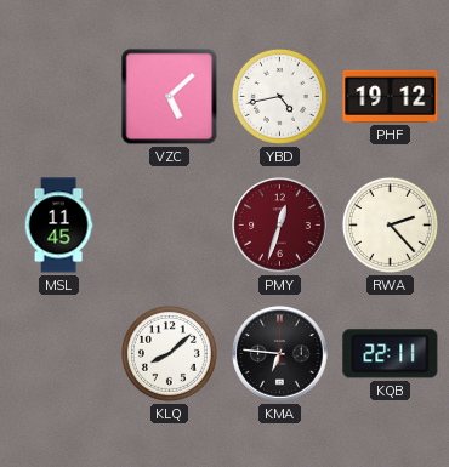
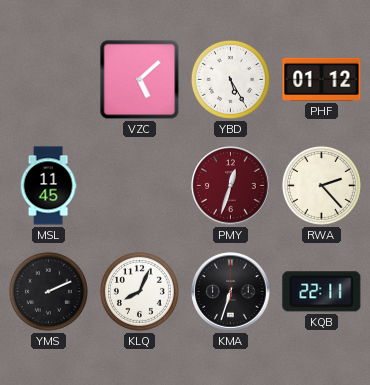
YBD: 4:43 -> 5:25
PHF: 19:12 -> 01:12
YMS: none -> 2:11
KLQ: 8:08 -> 8:04
KMA: 6:46 -> 6:33
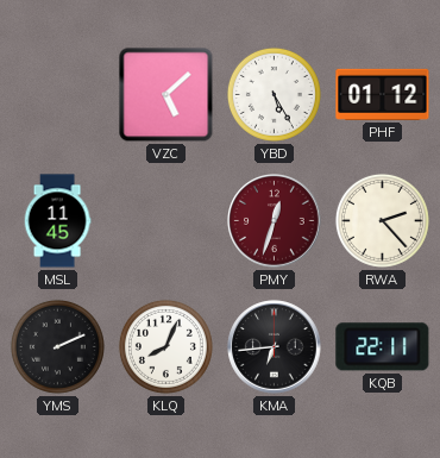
KMA: 6:33 -> 6:44
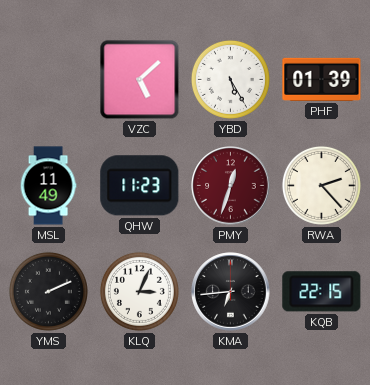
PHF: 01:12 -> 01:39
MSL: 11:45 -> 11:49
QHW: none -> 11:23
KLQ: 8:04 -> 3:04
KQB: 22:11 -> 22:15
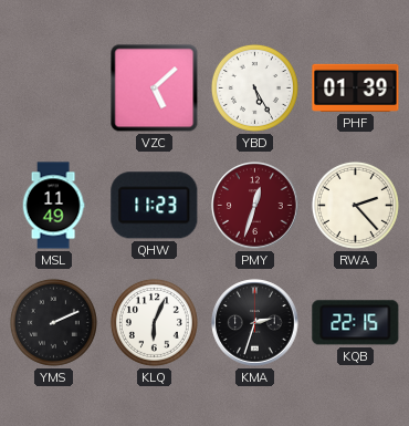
KLQ: 3:04 -> 6:04
KMA: 6:44 -> 2:33
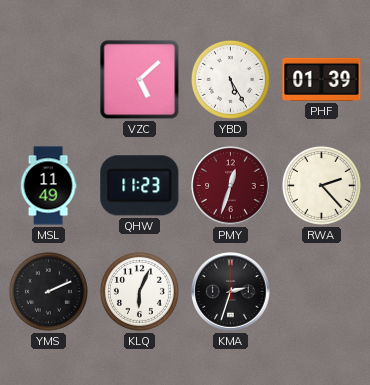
KQB: 22:15 -> none
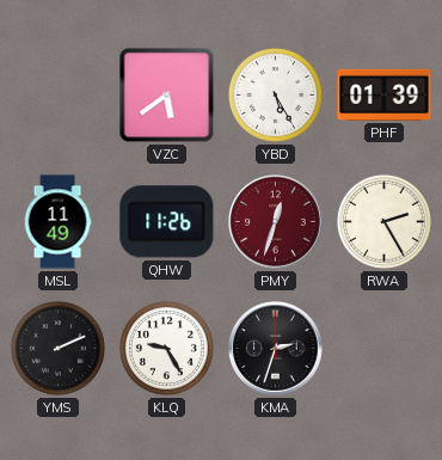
VZC: 5:08 -> 5:39
QHW: 11:23 -> 11:26
RWA: 2:23 -> 2:25
KLQ: 6:04 -> 9:25
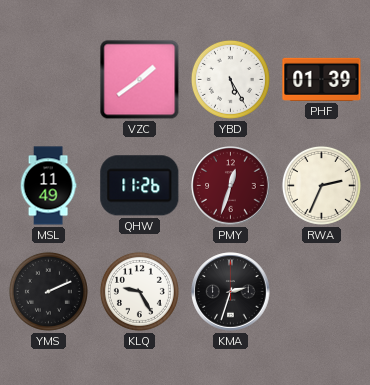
VZC: 5:39 -> 1:39
RWA: 2:25 -> 2:34
